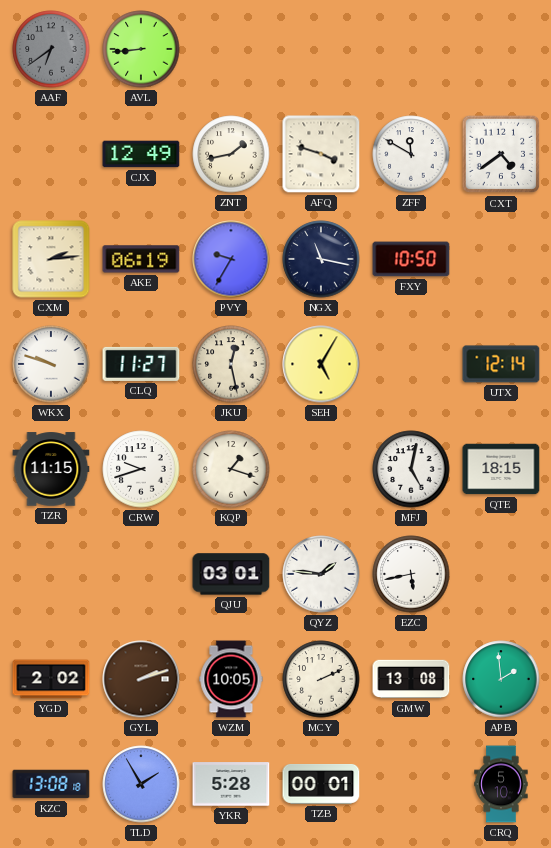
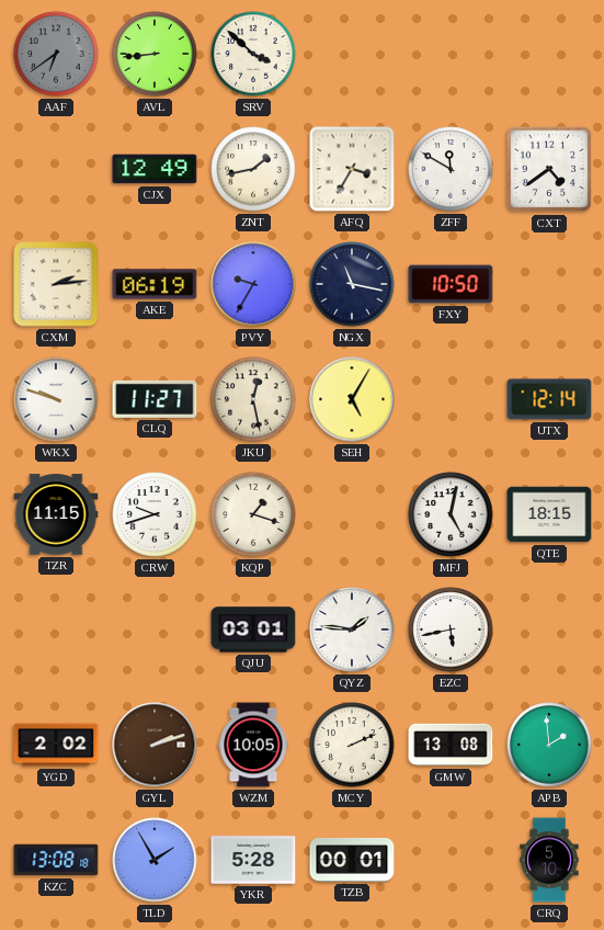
SRV: none -> 3:52
AFQ: 3:48 -> 3:35
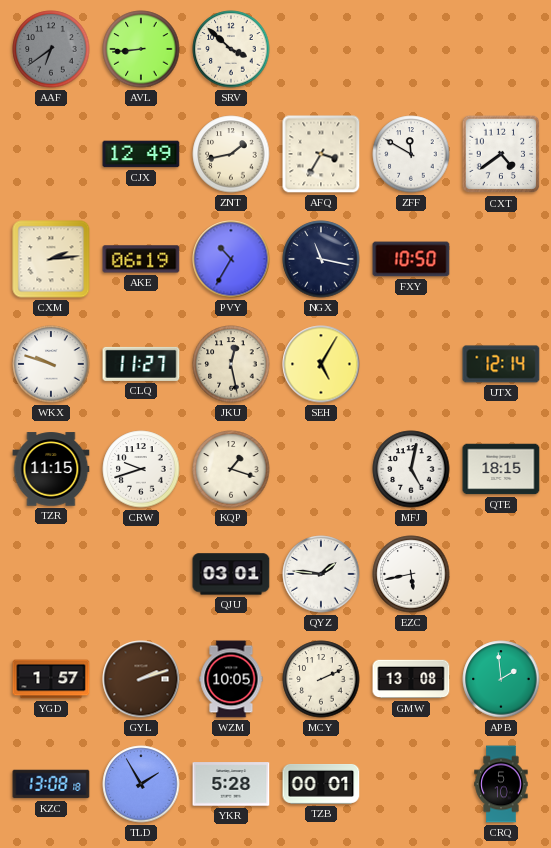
PVY: 9:35 -> 10:35
YGD: 2:02 -> 1:57
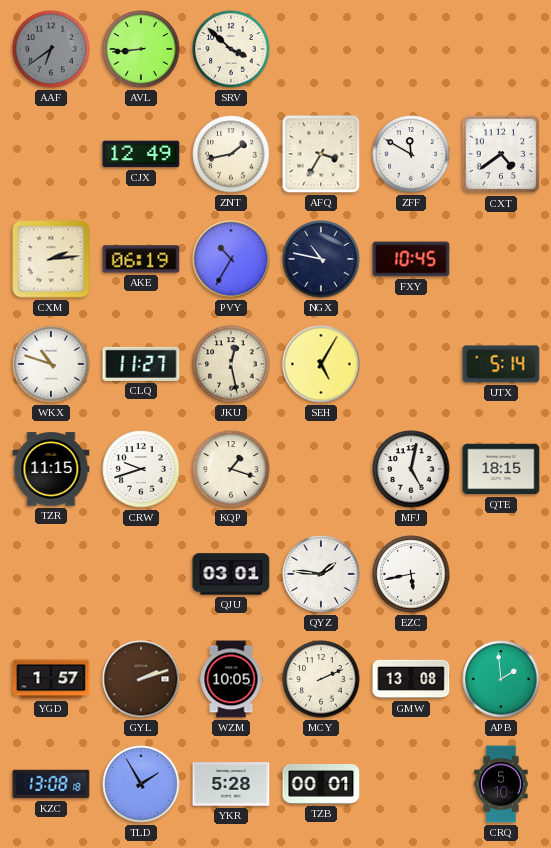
NGX: 11:17 -> 10:47
FXY: 10:50 -> 10:45
WKX: 9:48 -> 10:48
UTX: 12:14 -> 5:14
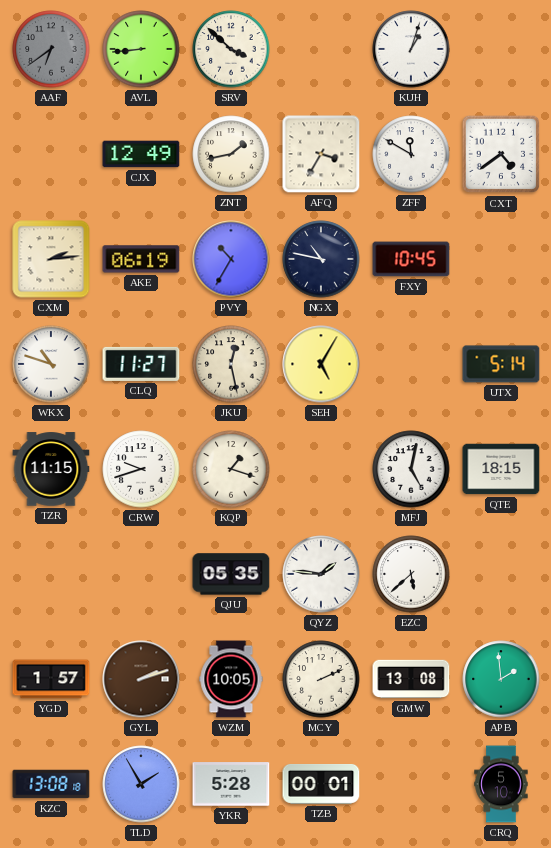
KUH: none -> 1:03
QJU: 03:01 -> 05:35
EZC: 5:43 -> 5:38
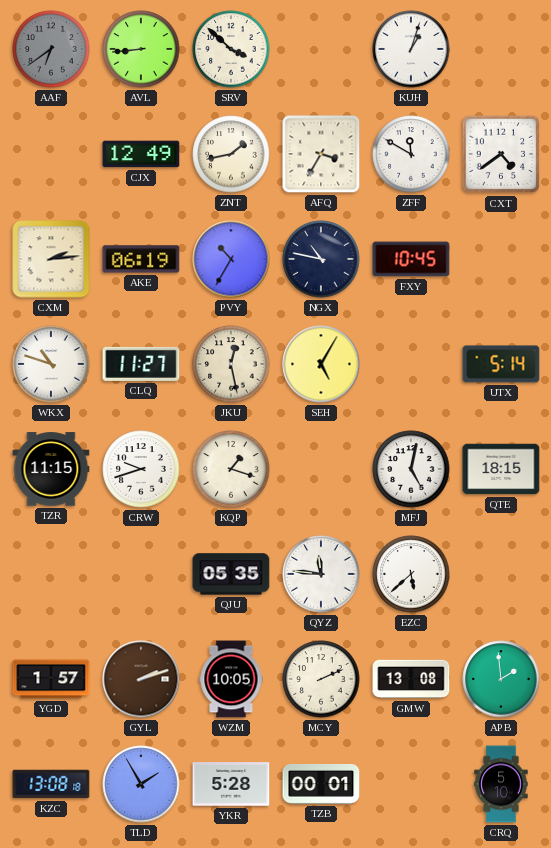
QYZ: 1:46 -> 11:46
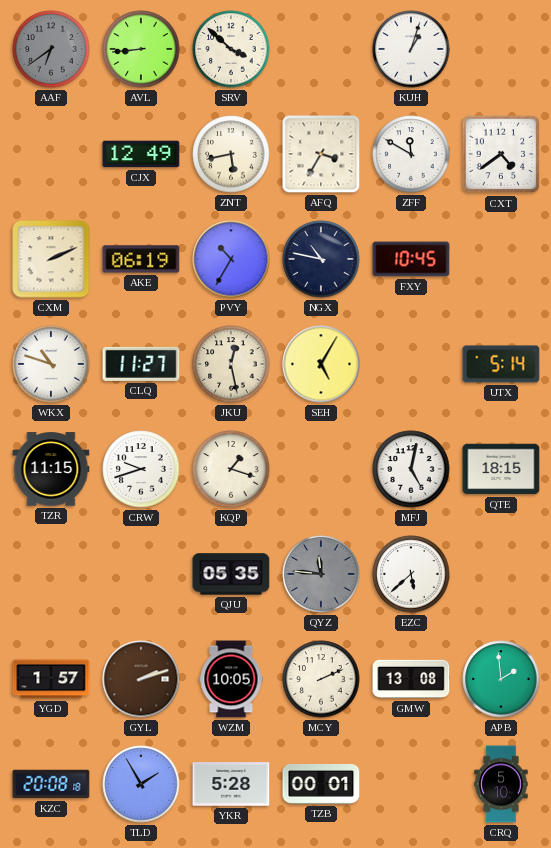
ZNT: 1:43 -> 5:43
CXM: 2:14 -> 2:11
QYZ dial: white -> grey
KZC: 13:08 -> 20:08
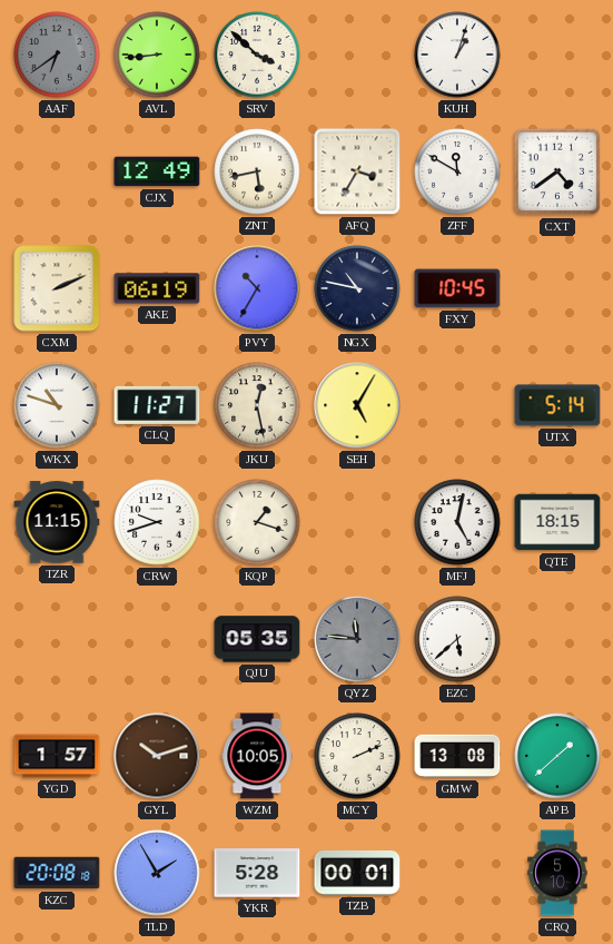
GYL: 2:12 -> 10:12
APB: 1:59 -> 1:38
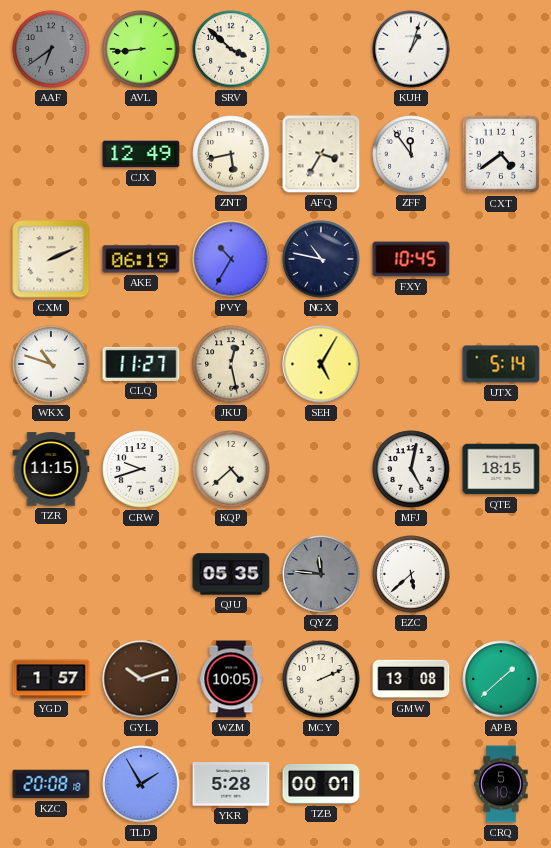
ZFF: 11:50 -> 11:54
KQP: 1:18 -> 4:38
